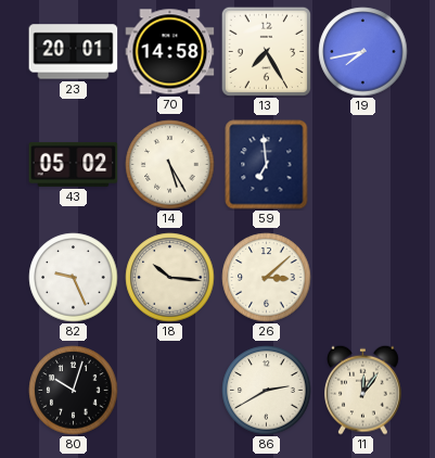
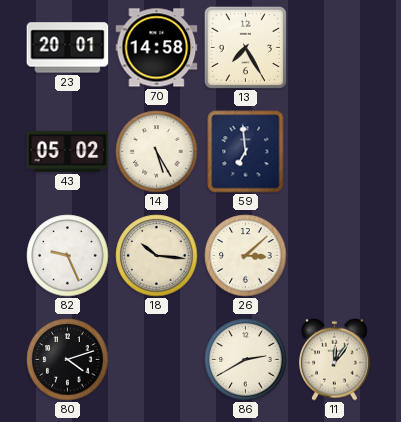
19: 7:43 -> none
80: 10:03 -> 4:12
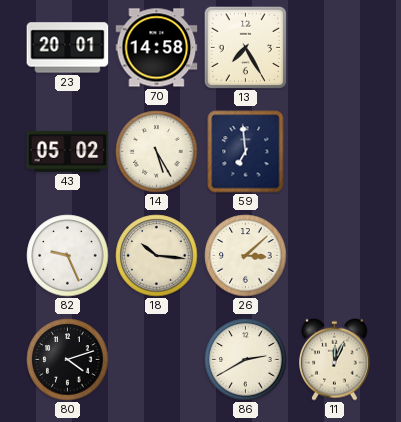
11: 12:06 -> 12:04
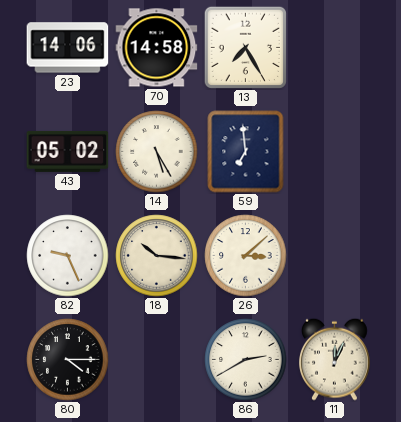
23: 20:01 -> 14:06
80: 4:12 -> 4:15
